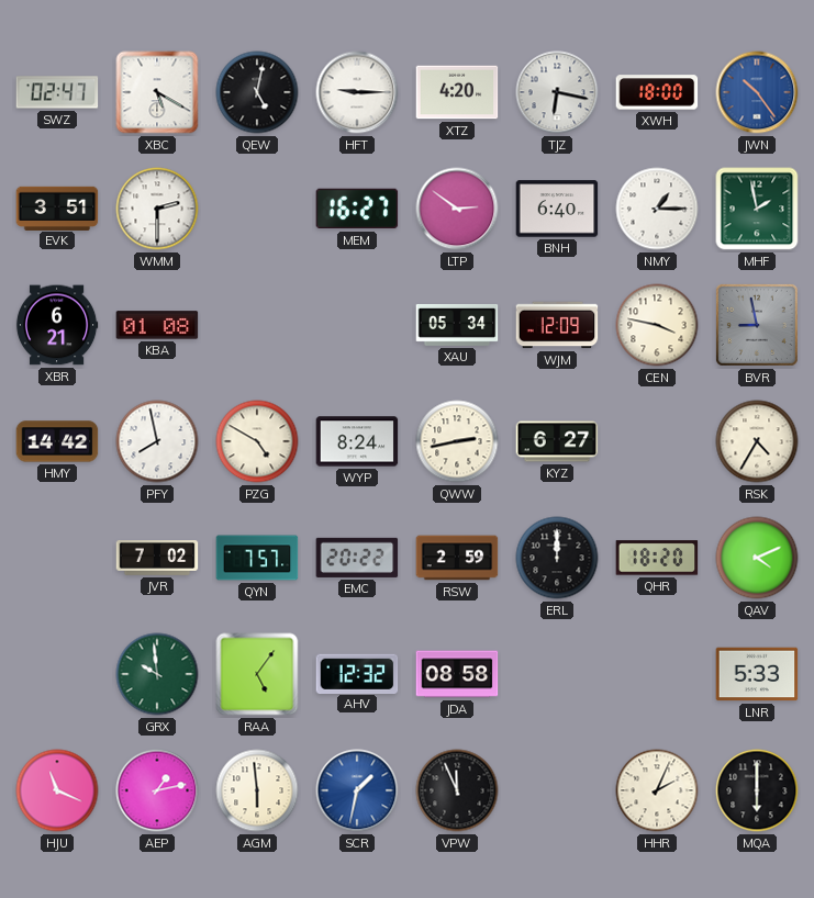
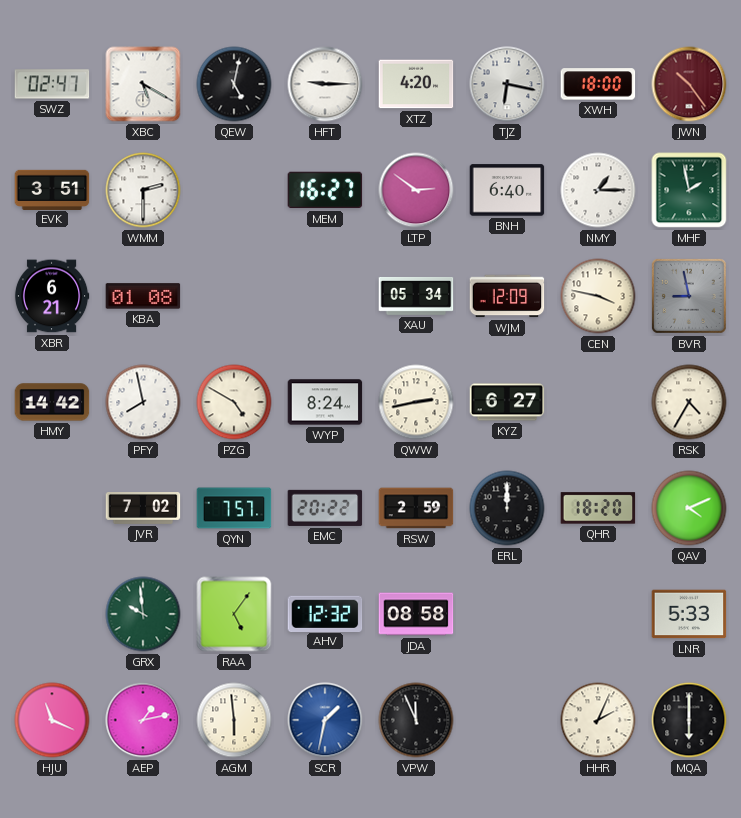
JWN dial: blue -> burgundy
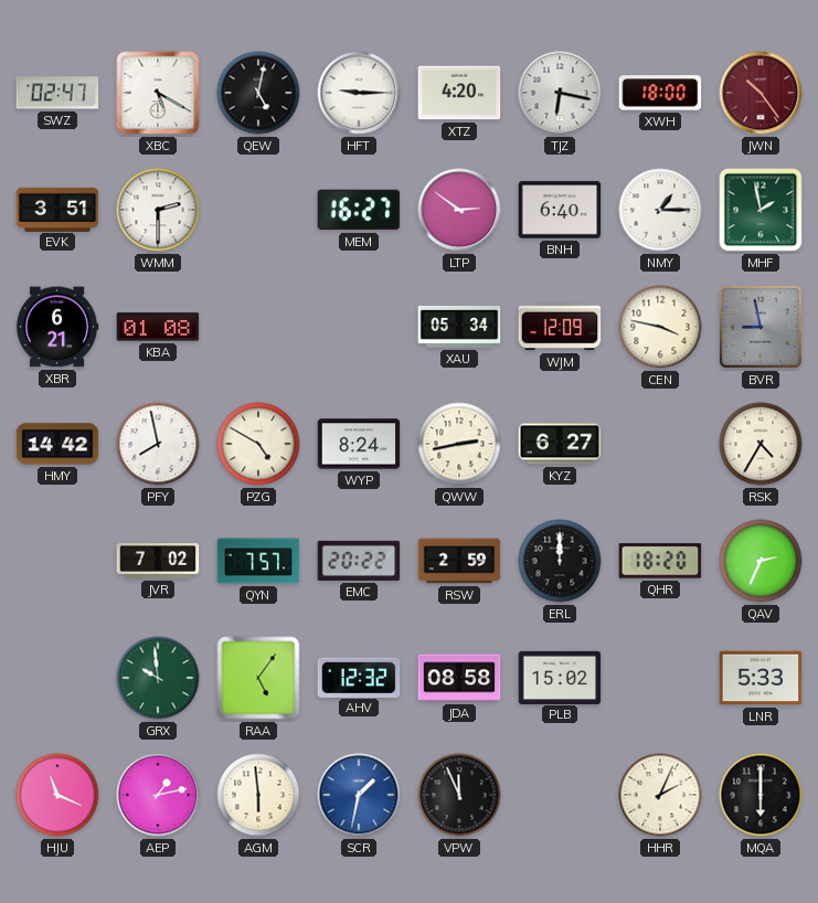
QAV: 4:11 -> 2:34
PLB: none -> 15:02
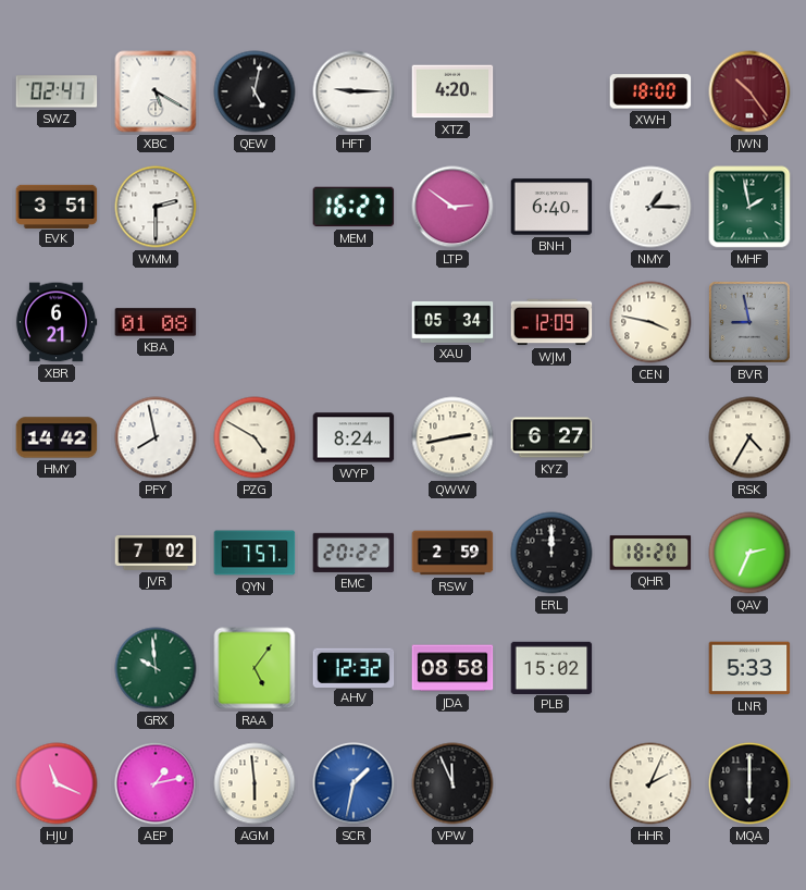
TJZ: 6:17 -> none
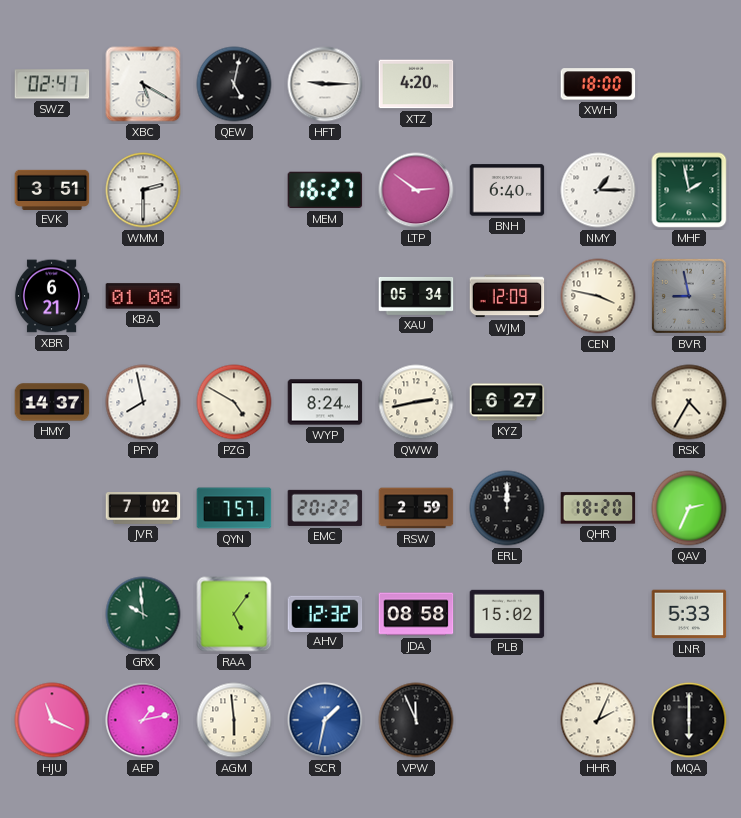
JWN: 10:24 -> none
HMY: 14:42 -> 14:37
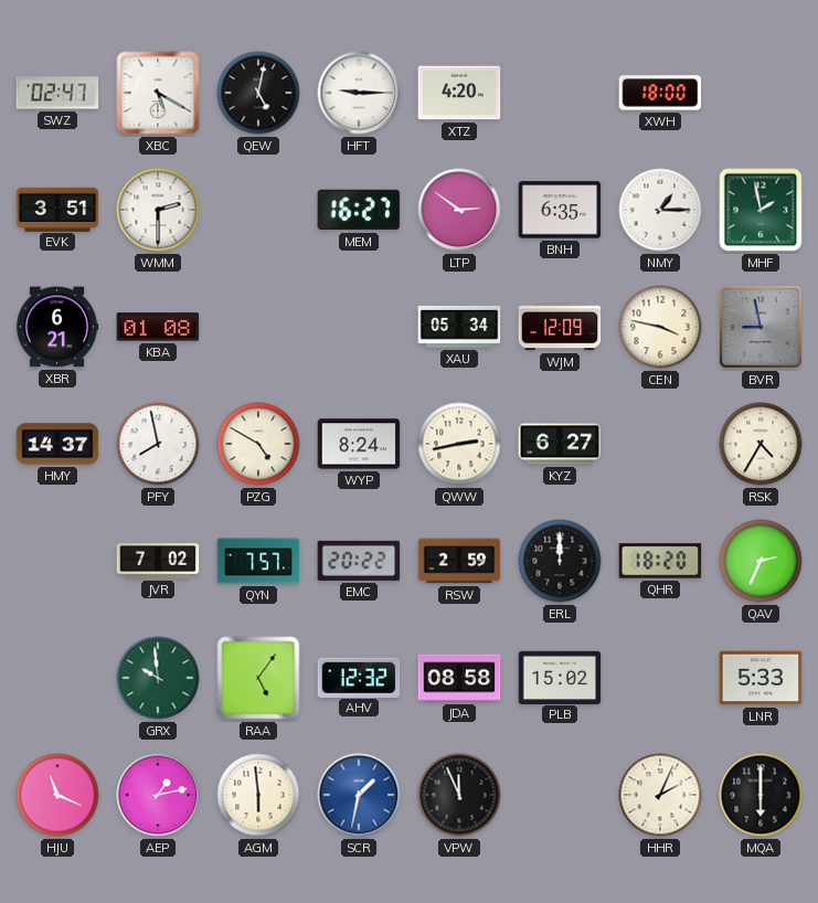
BNH: 6:40 -> 6:35
